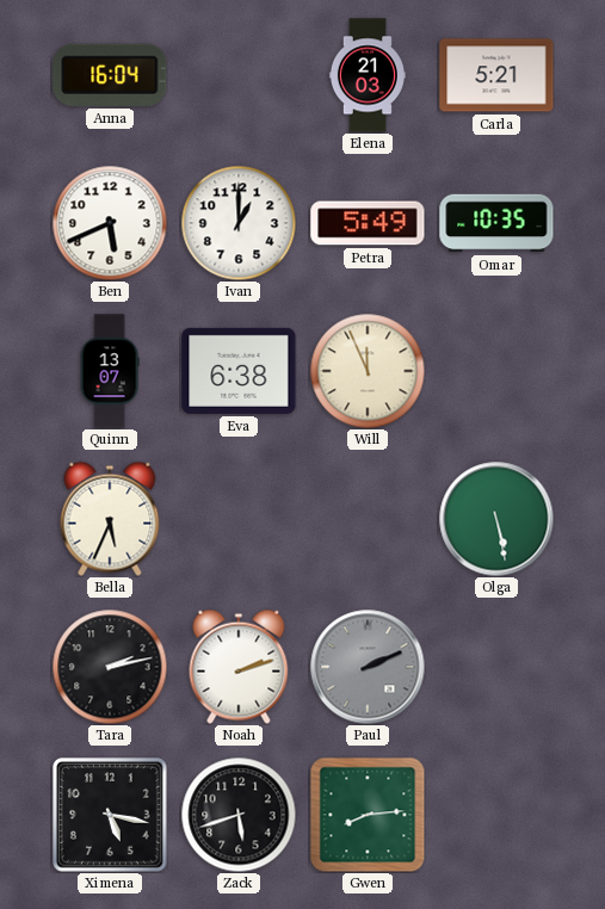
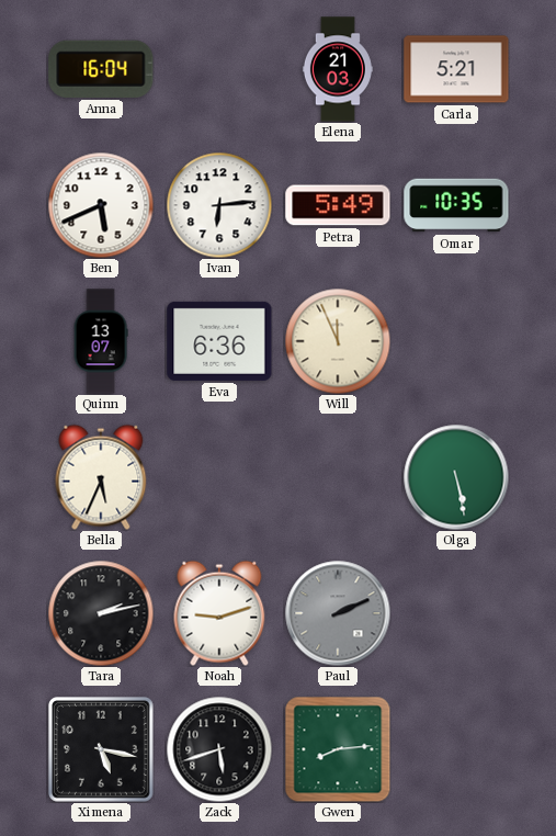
Ivan: 1:00 -> 6:14
Eva: 6:38 -> 6:36
Noah: 2:12 -> 9:12
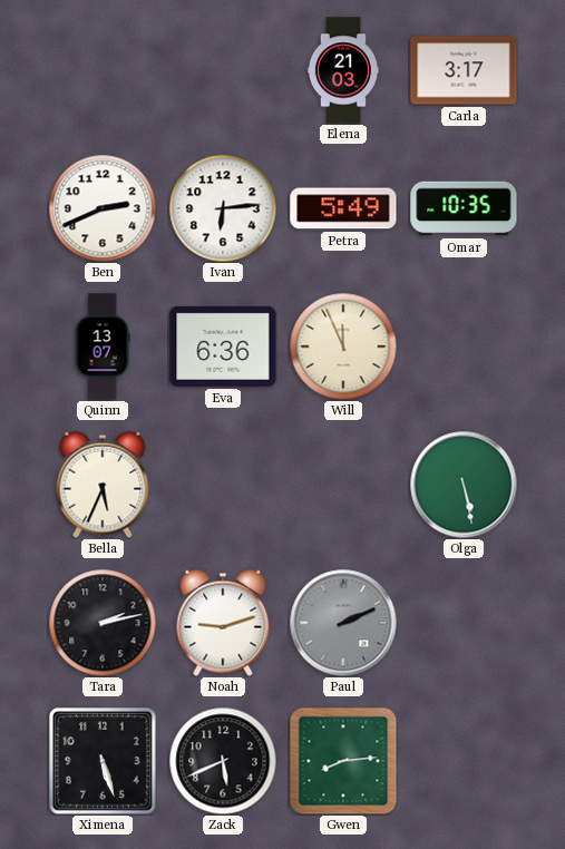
Anna: 16:04 -> none
Carla: 5:21 -> 3:17
Ben: 5:41 -> 2:41
Ximena: 5:17 -> 5:27
Zack: 5:42 -> 5:41
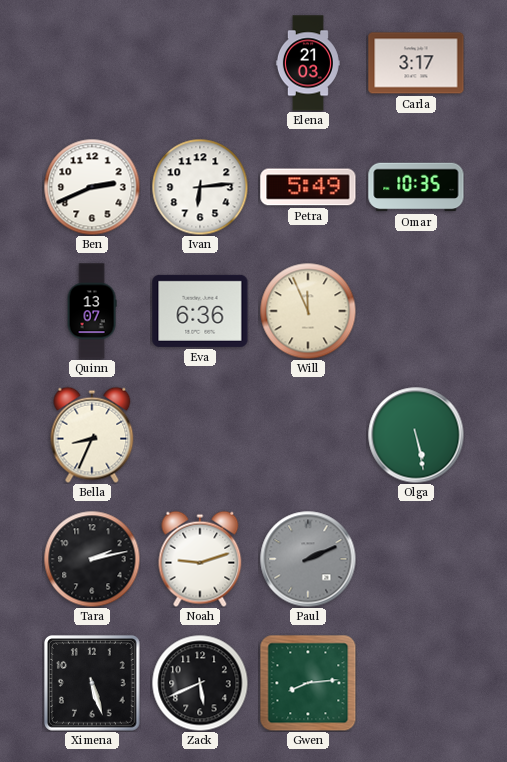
Bella: 5:34 -> 8:34
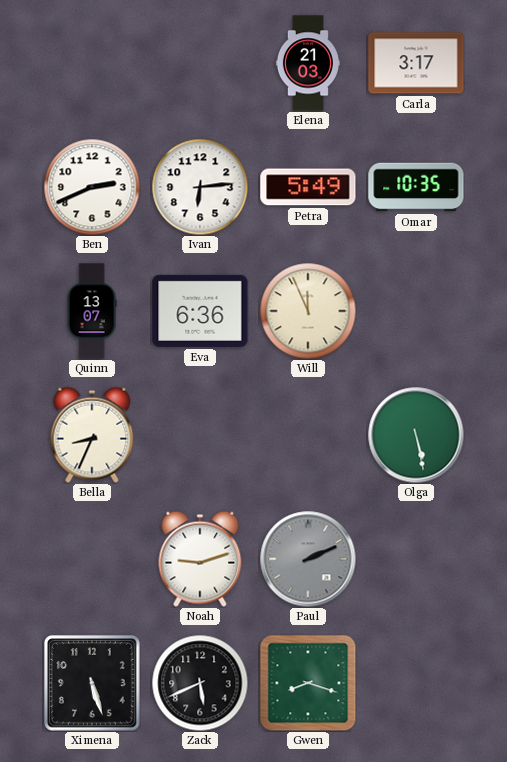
Tara: 2:13 -> none
Gwen: 8:14 -> 8:18
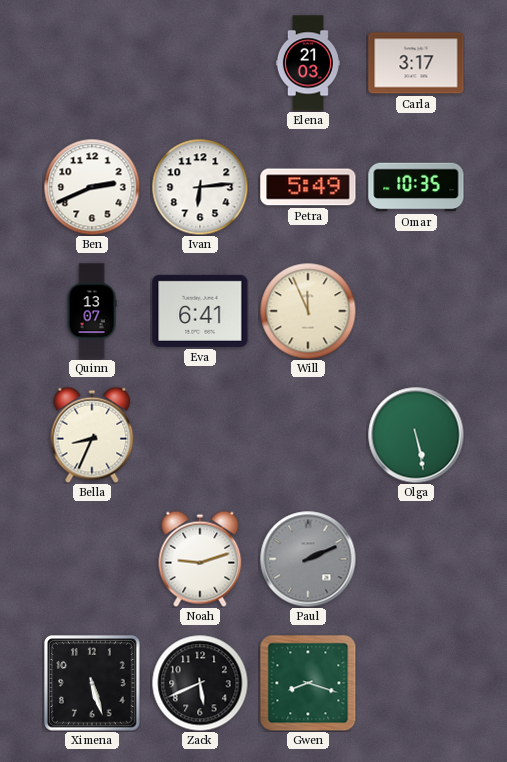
Eva: 6:36 -> 6:41
